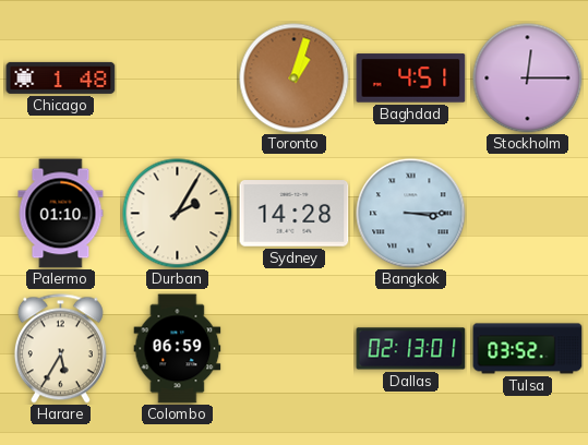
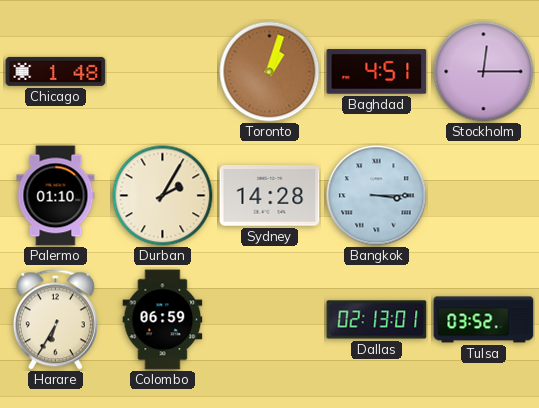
Harare: 5:35 -> 6:35
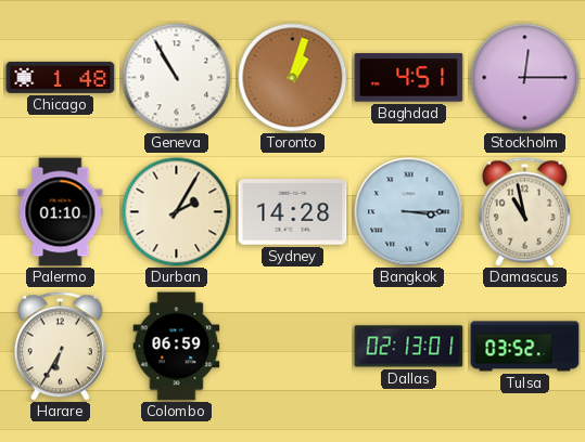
Geneva: none -> 10:55
Damascus: none -> 10:58
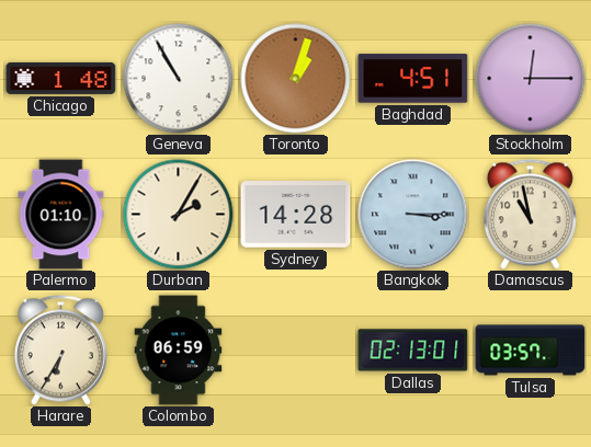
Tulsa: 03:52 -> 03:57
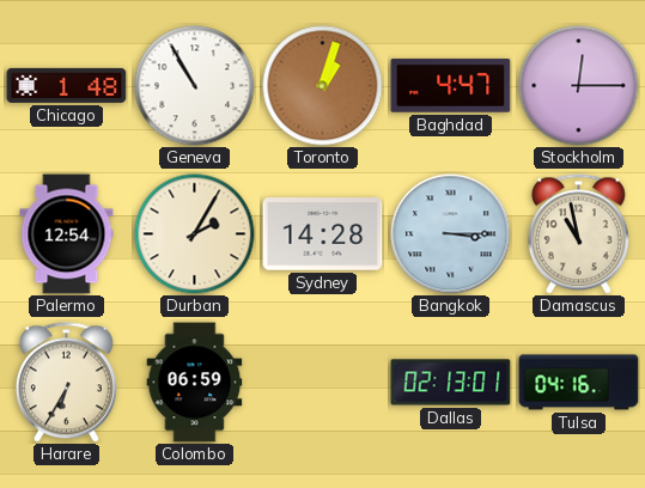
Baghdad: 4:51 -> 4:47
Palermo: 01:10 -> 12:54
Tulsa: 03:57 -> 04:16
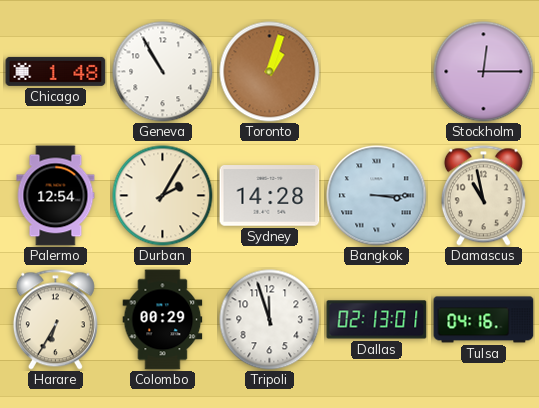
Baghdad: 4:47 -> none
Colombo: 06:59 -> 00:29
Tripoli: none -> 11:57
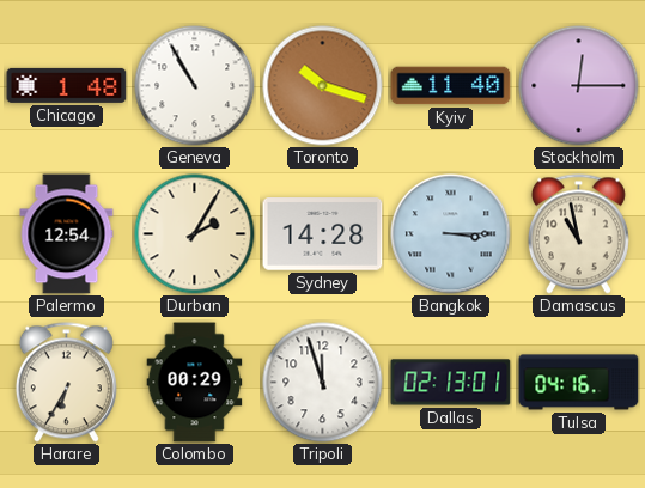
Toronto: 1:03 -> 10:18
Kyiv: none -> 11:40
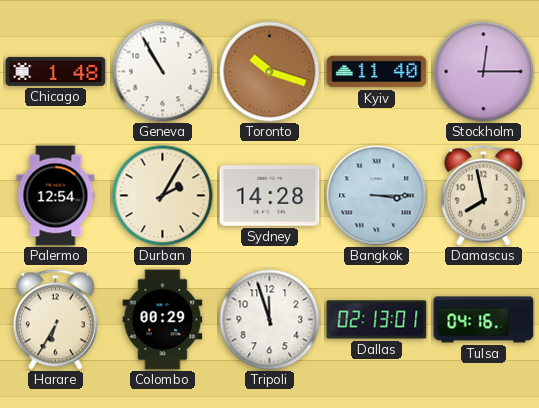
Damascus: 10:58 -> 7:58
